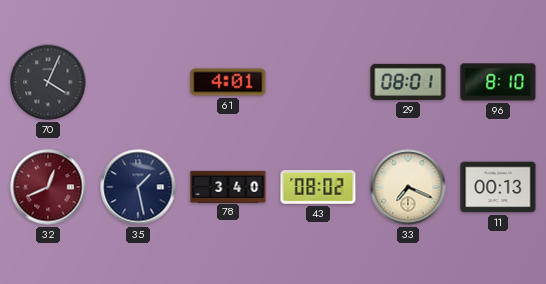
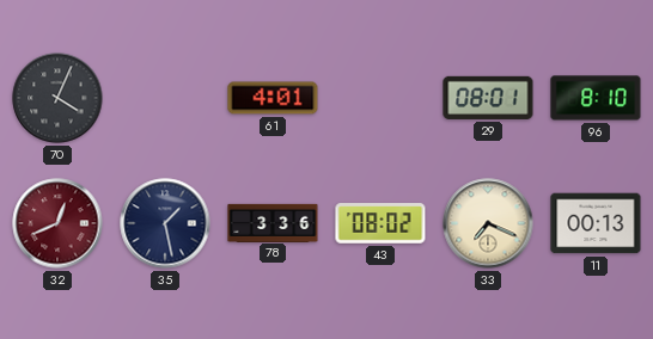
78: 3:40 -> 3:36
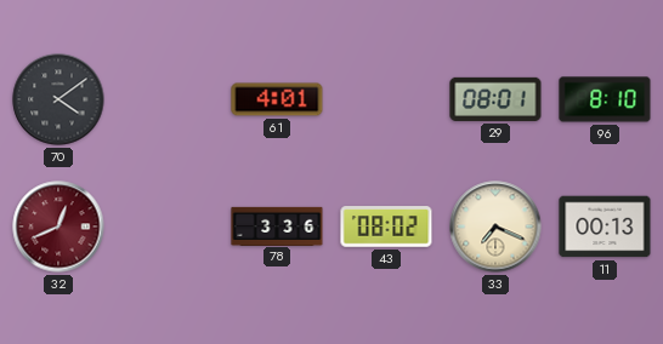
70: 4:04 -> 4:09
35: 1:28 -> none
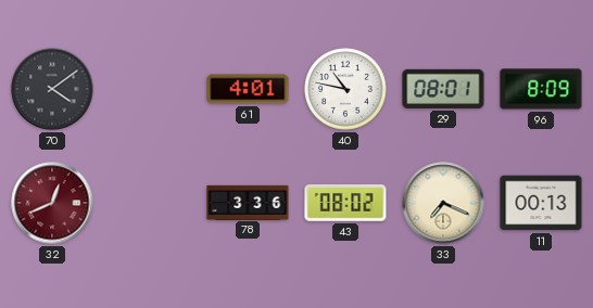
40: none -> 10:47
96: 8:10 -> 8:09
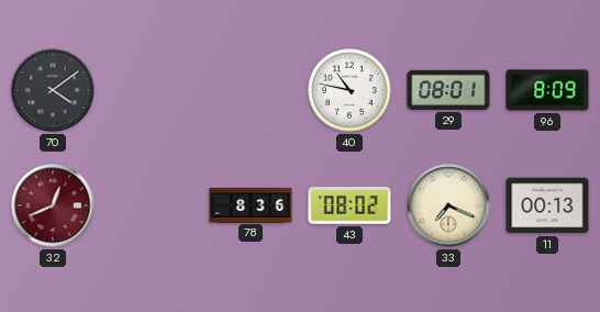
61: 4:01 -> none
78: 3:36 -> 8:36
